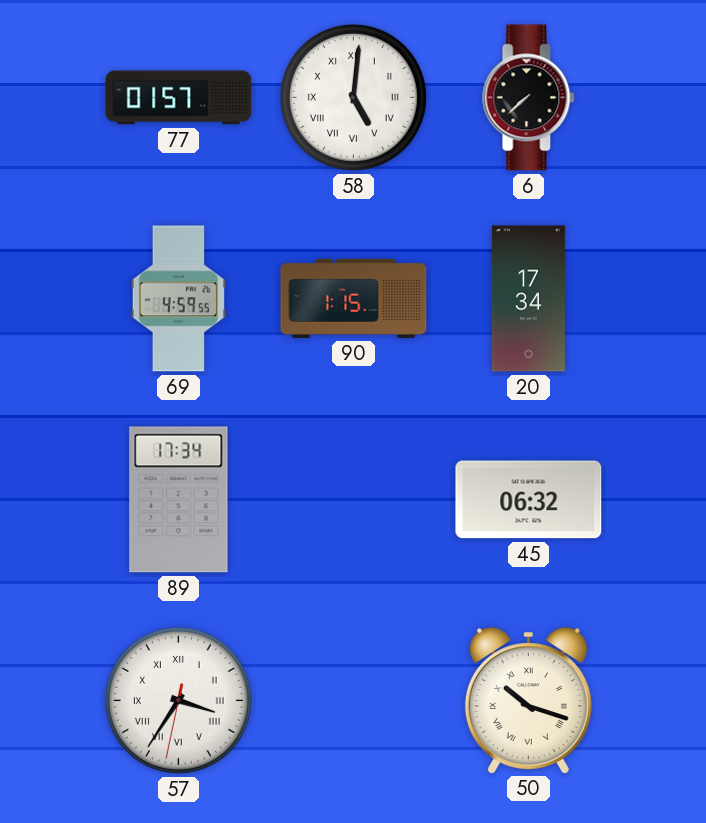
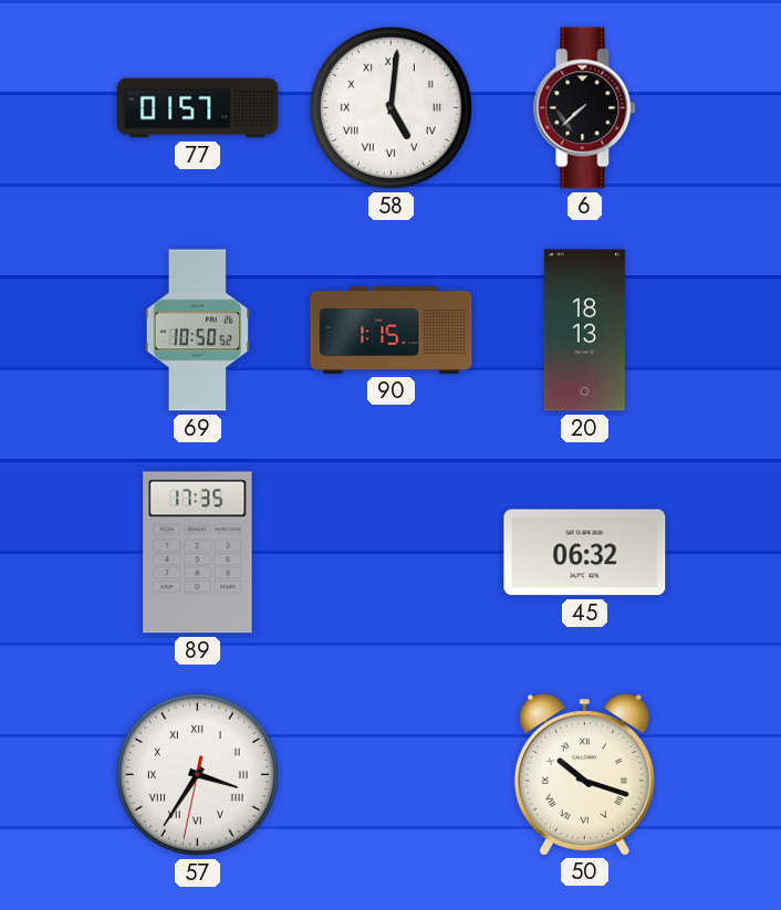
69: 4:59 -> 10:50
20: 17:34 -> 18:13
89: 17:34 -> 17:35
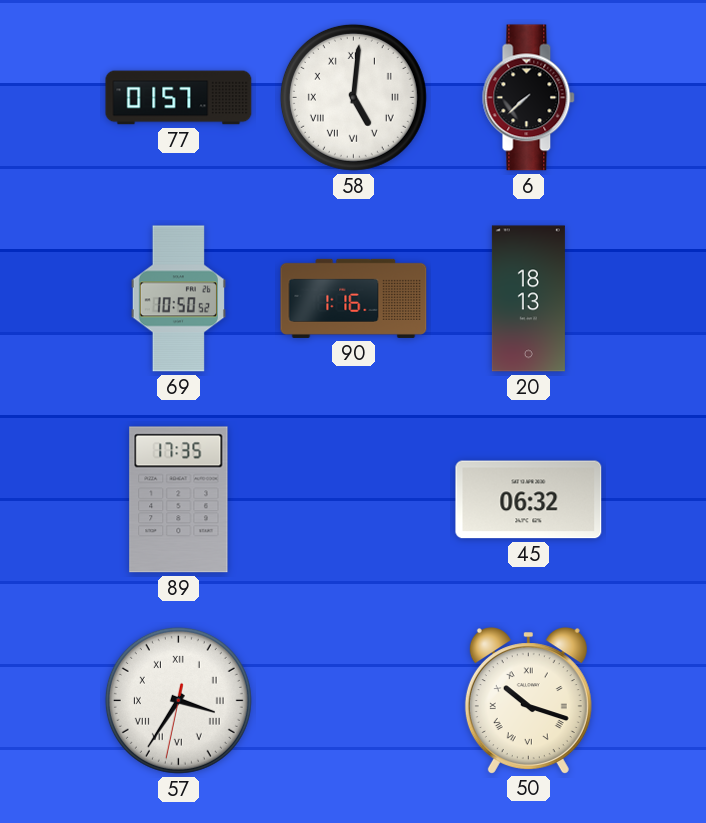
90: 1:15 -> 1:16
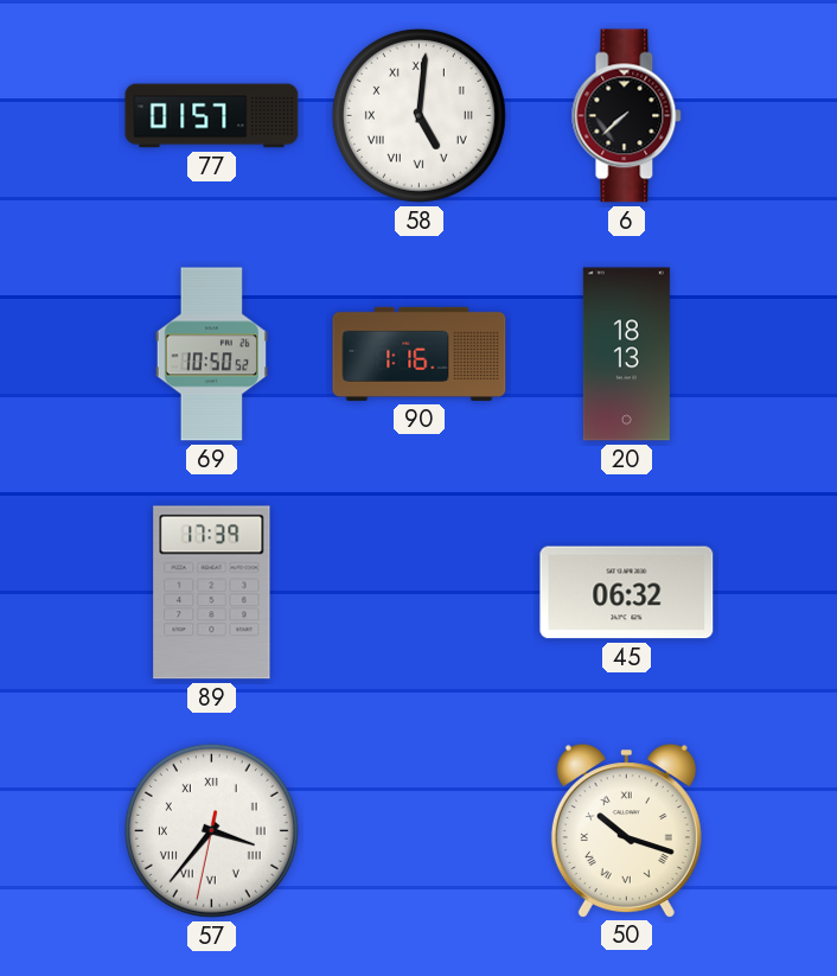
89: 17:35 -> 17:39
57: 3:35 -> 3:36
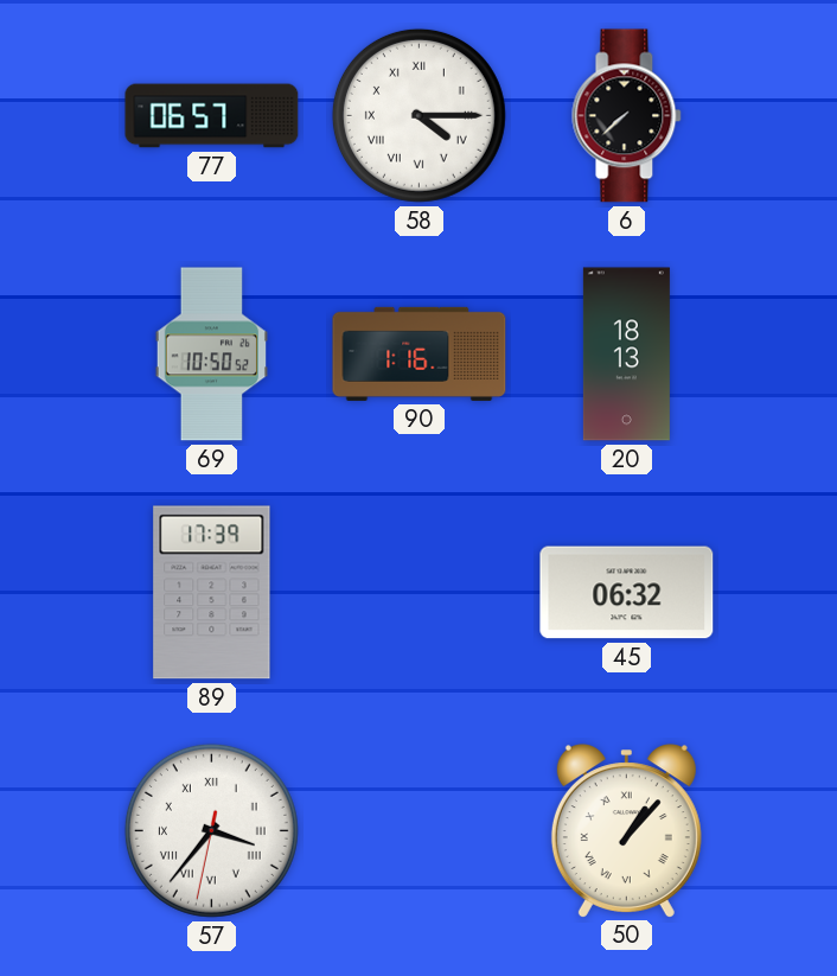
77: 01:57 -> 06:57
58: 5:01 -> 4:15
50: 10:18 -> 1:07
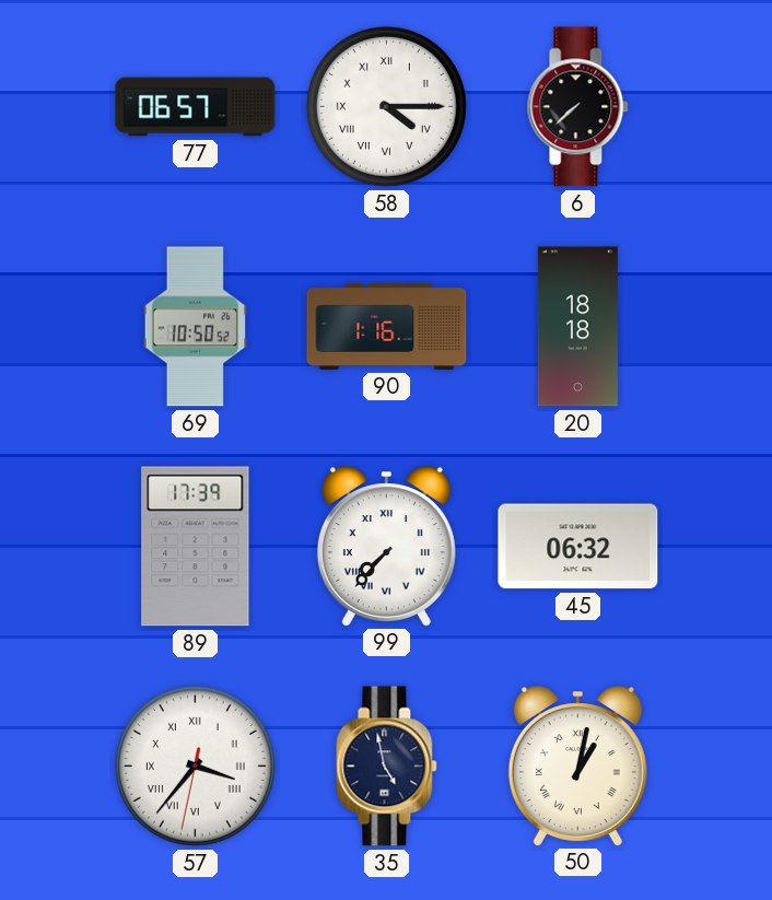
20: 18:13 -> 18:18
99: none -> 7:37
35: none -> 4:58
50: 1:07 -> 1:02
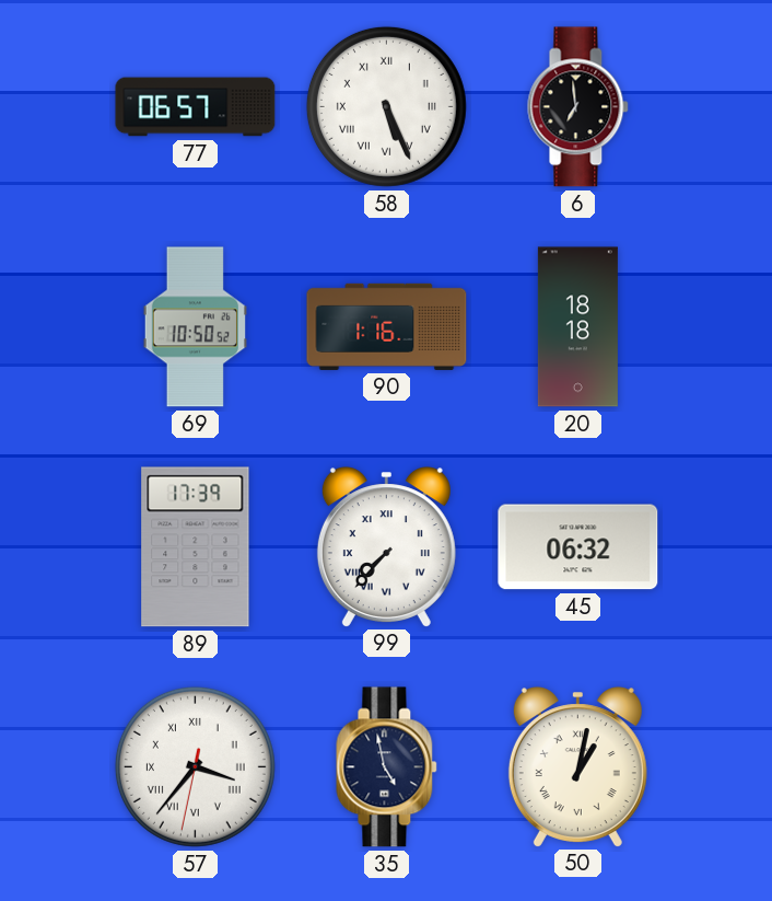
58: 4:15 -> 5:26
6: 7:38 -> 6:59
